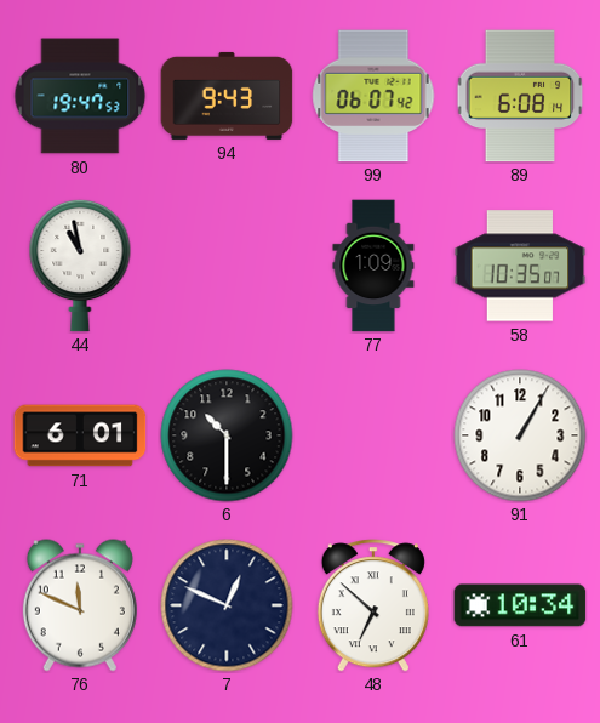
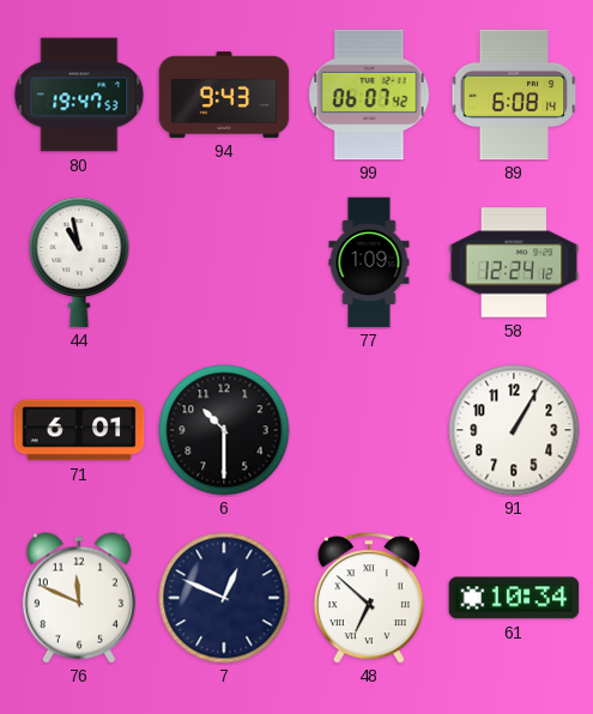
58: 10:35 -> 12:24
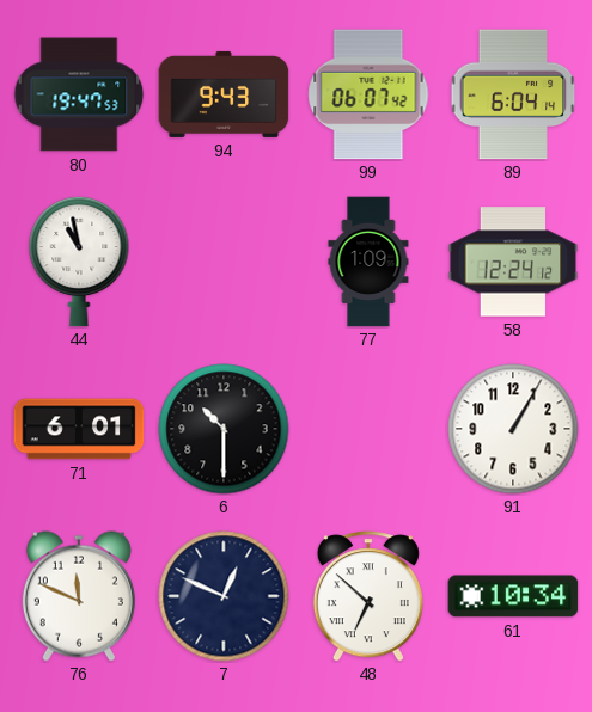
89: 6:08 -> 6:04
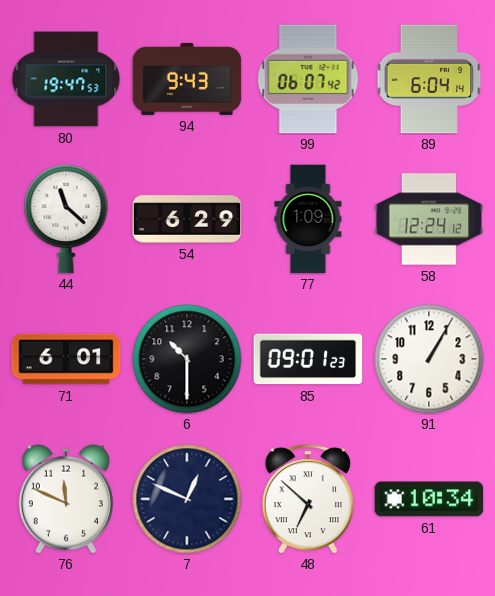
44: 10:58 -> 11:22
54: none -> 6:29
85: none -> 09:01
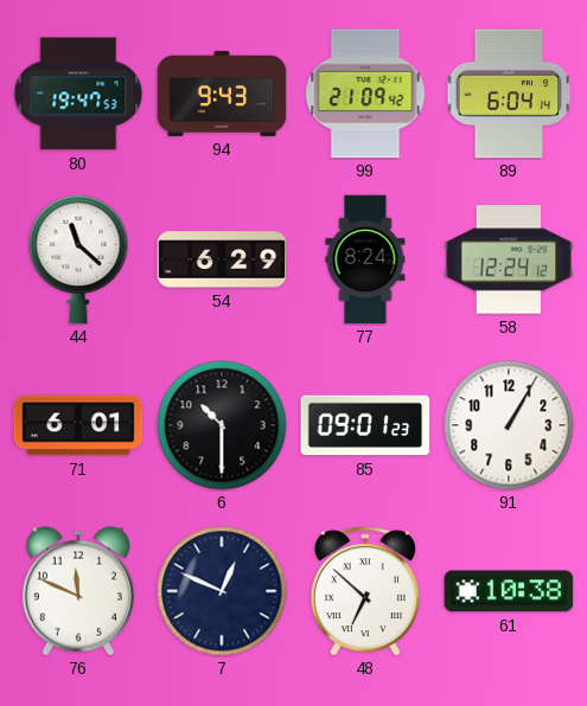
99: 06:07 -> 21:09
77: 1:09 -> 8:24
61: 10:34 -> 10:38
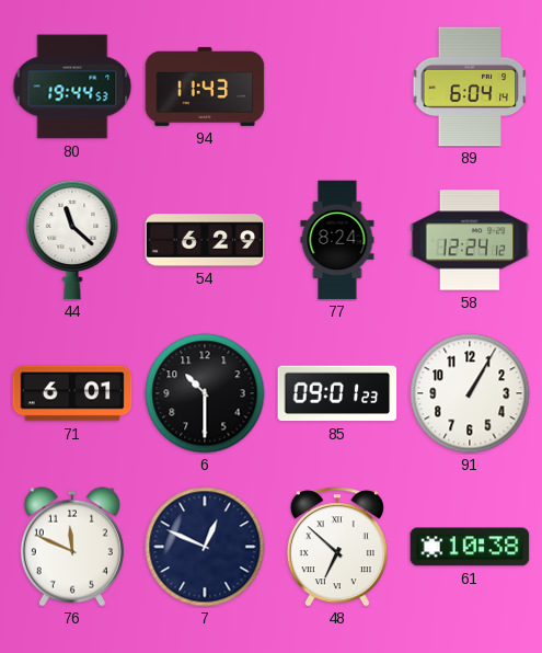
80: 19:47 -> 19:44
94: 9:43 -> 11:43
99: 21:09 -> none
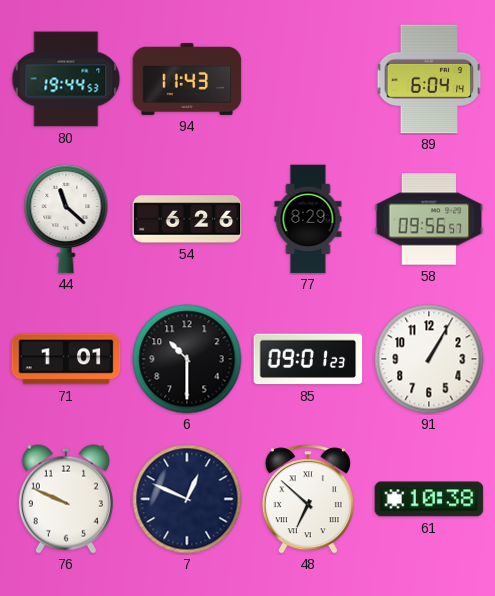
54: 6:29 -> 6:26
77: 8:24 -> 8:29
58: 12:24 -> 09:56
71: 6:01 -> 1:01
76: 11:49 -> 9:49
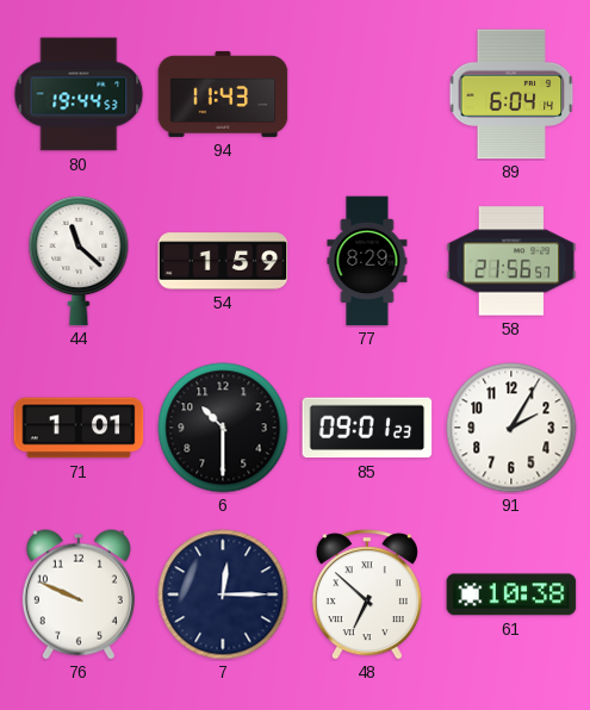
54: 6:26 -> 1:59
58: 09:56 -> 21:56
91: 1:05 -> 2:05
7: 12:49 -> 12:15
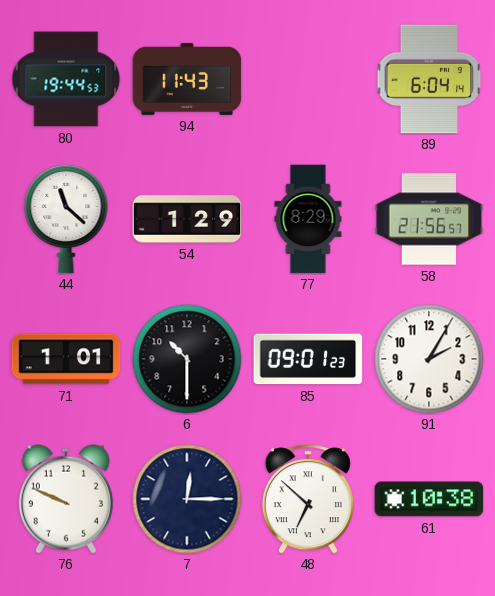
54: 1:59 -> 1:29
